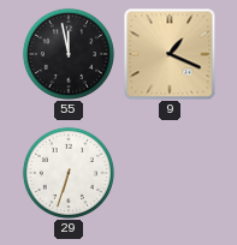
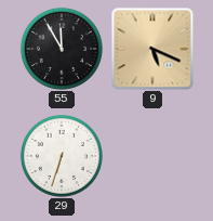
55: 11:58 -> 11:55
9: 1:19 -> 5:19
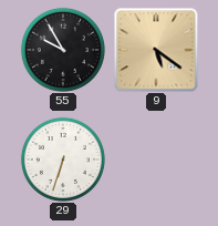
55: 11:55 -> 9:55
9: 5:19 -> 5:21
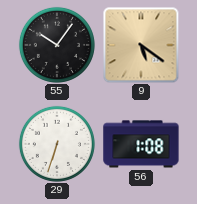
55: 9:55 -> 10:06
56: none -> 1:08
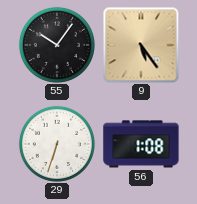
9: 5:21 -> 5:24
